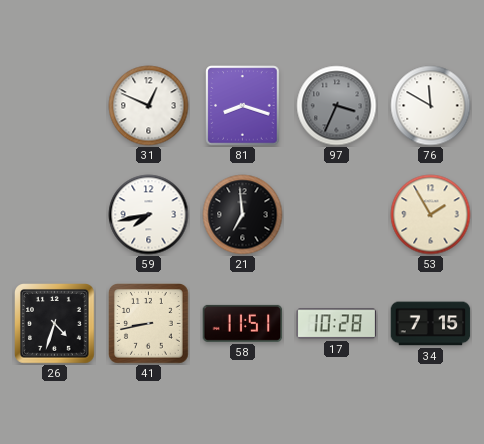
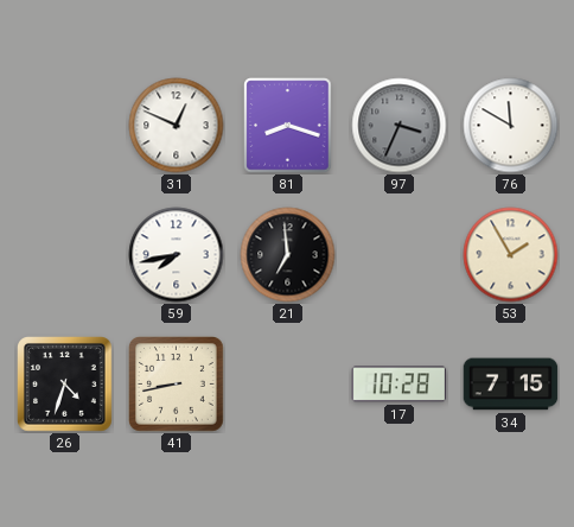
58: 11:51 -> none
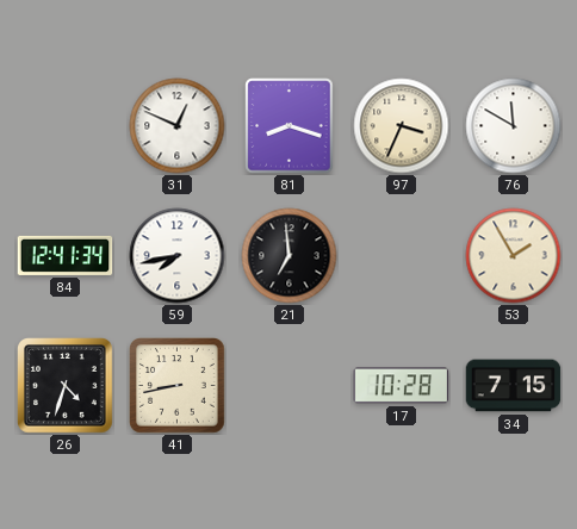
97 dial: grey -> cream
84: none -> 12:41
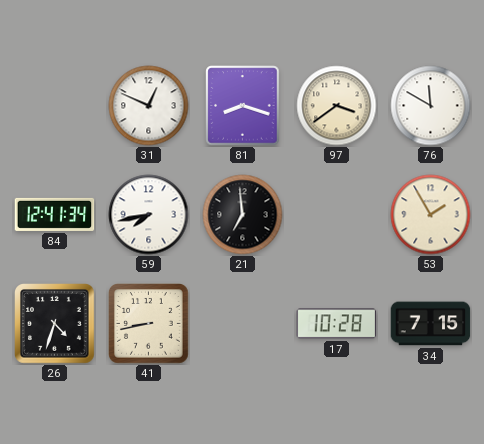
97: 3:34 -> 3:39
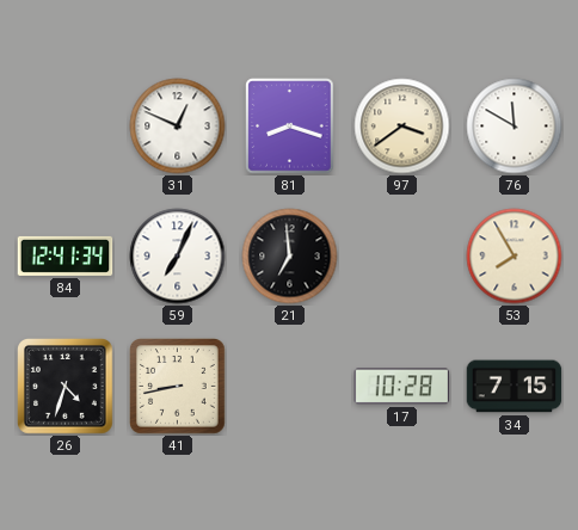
59: 7:43 -> 7:04
53: 1:55 -> 7:55
